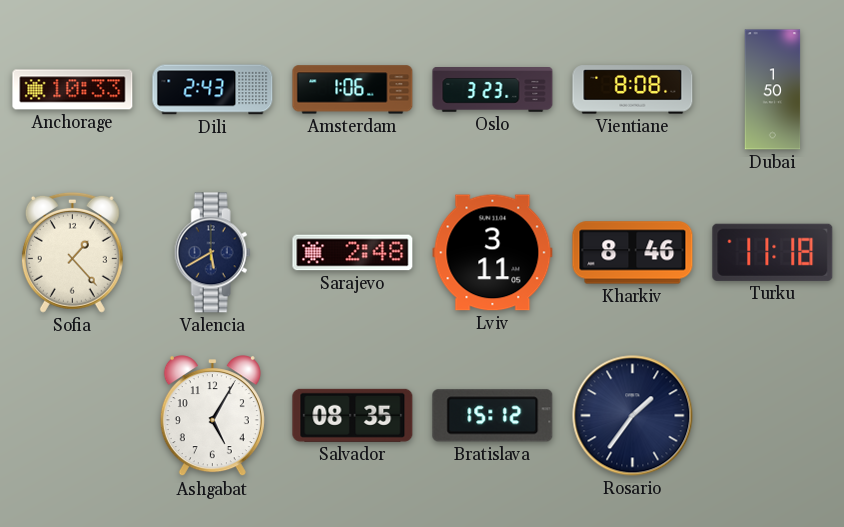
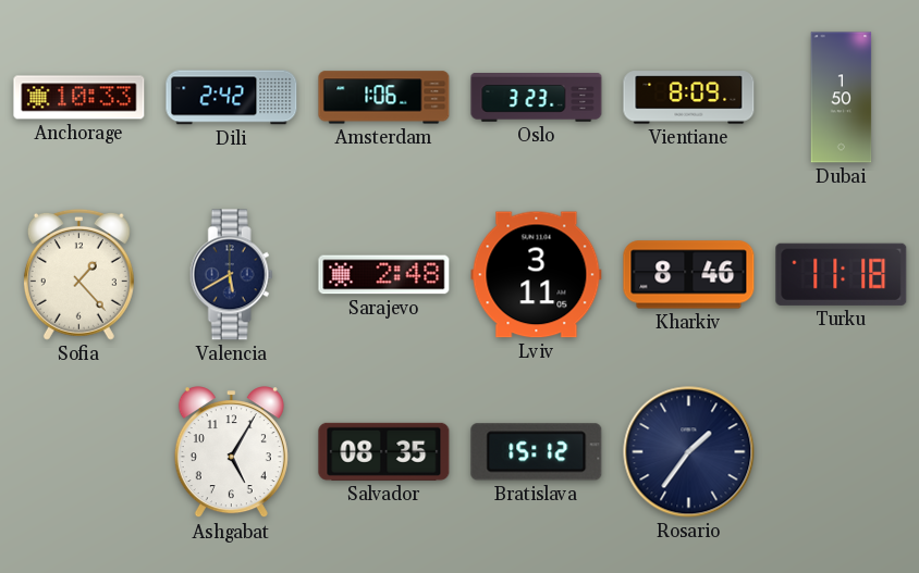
Dili: 2:43 -> 2:42
Vientiane: 8:08 -> 8:09
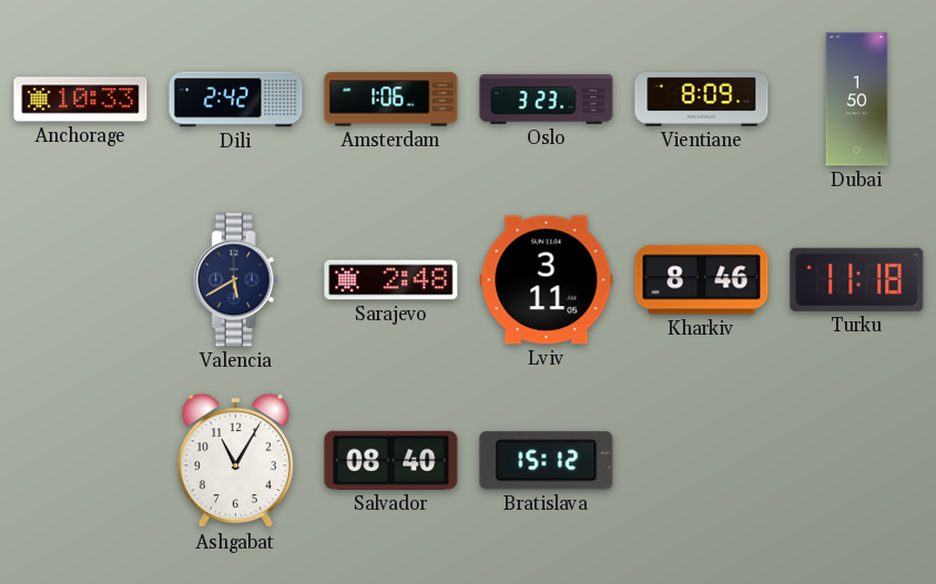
Sofia: 1:23 -> none
Ashgabat: 5:05 -> 11:05
Salvador: 08:35 -> 08:40
Rosario: 1:36 -> none
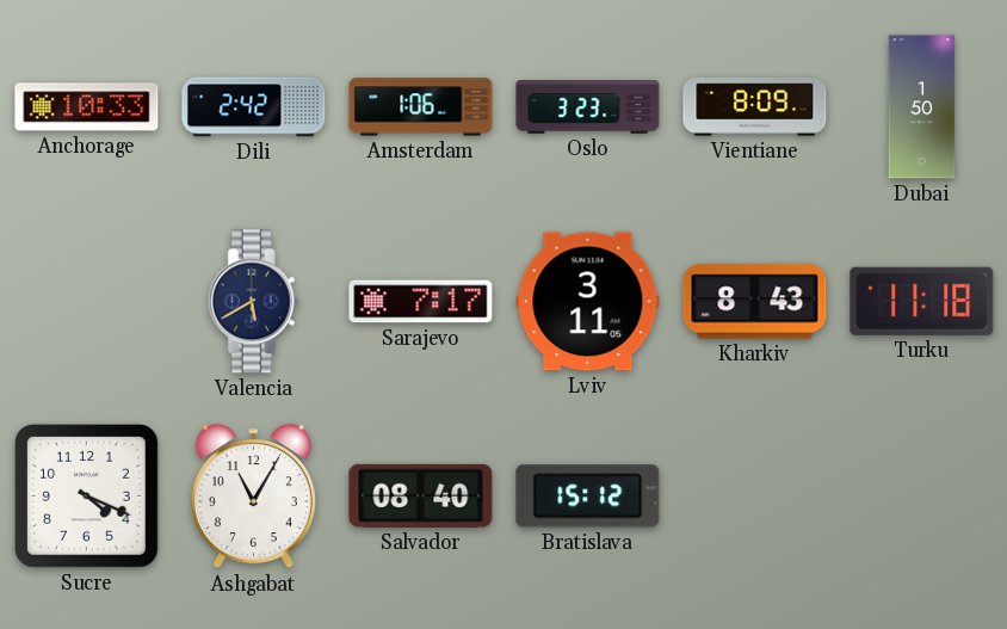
Sarajevo: 2:48 -> 7:17
Kharkiv: 8:46 -> 8:43
Sucre: none -> 4:19
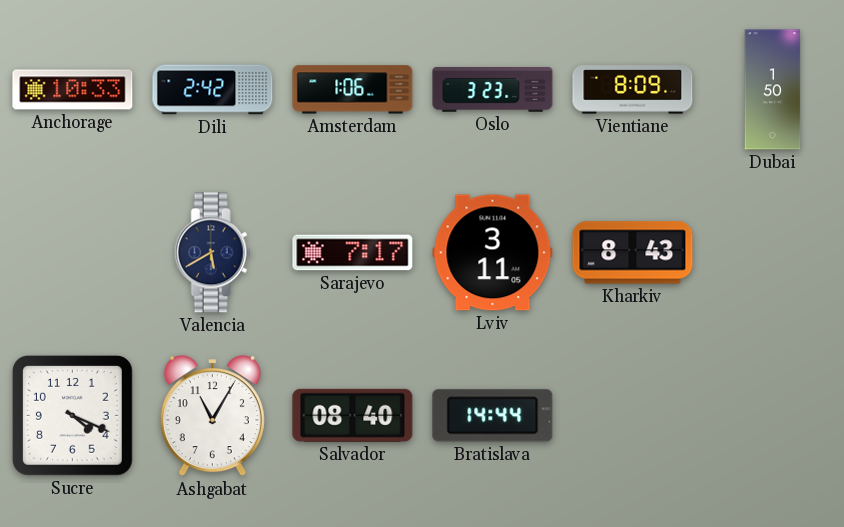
Turku: 11:18 -> none
Bratislava: 15:12 -> 14:44
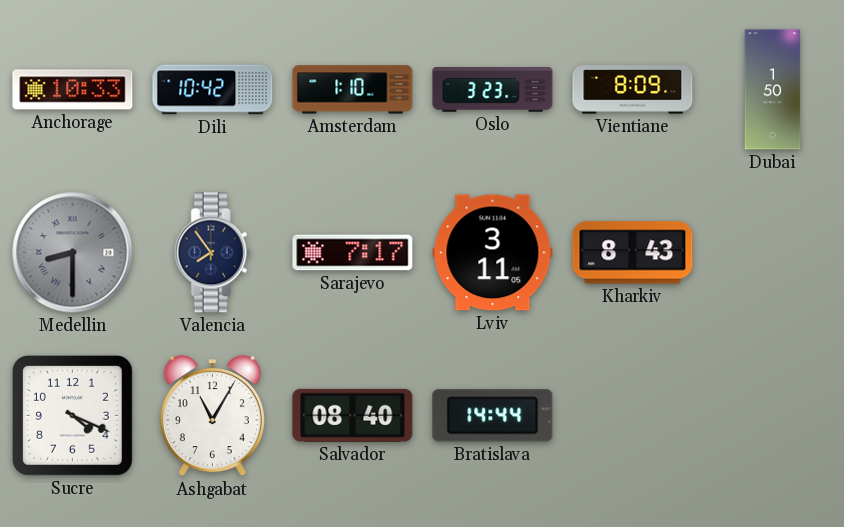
Dili: 2:42 -> 10:42
Amsterdam: 1:06 -> 1:10
Medellin: none -> 8:30
Valencia: 5:40 -> 7:54
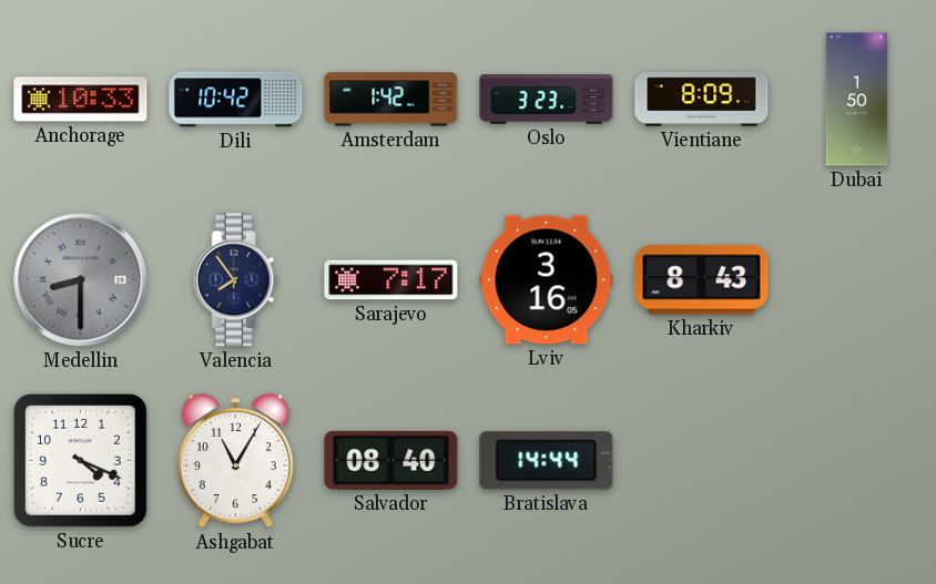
Amsterdam: 1:10 -> 1:42
Lviv: 3:11 -> 3:16
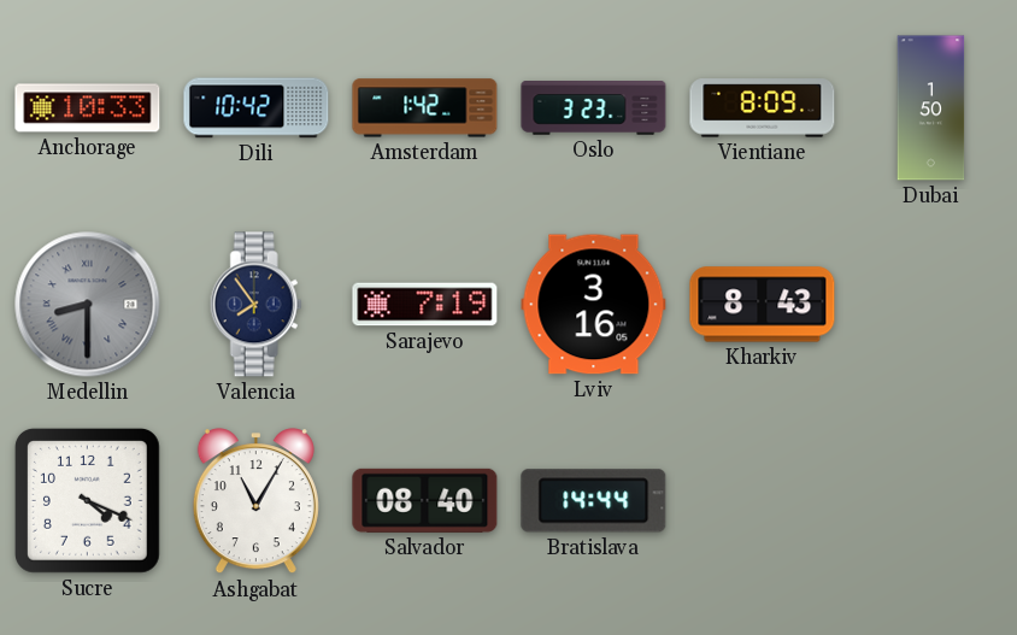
Sarajevo: 7:17 -> 7:19
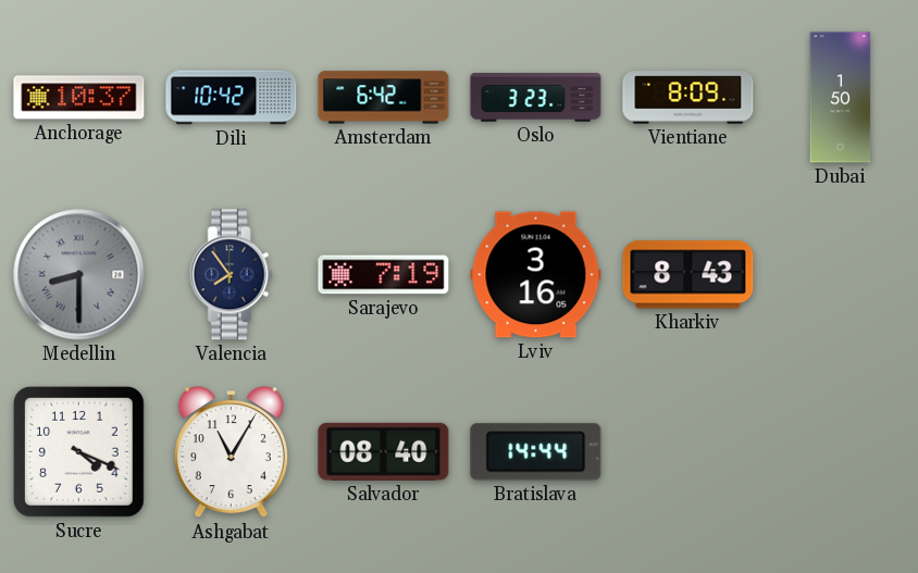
Anchorage: 10:33 -> 10:37
Amsterdam: 1:42 -> 6:42
